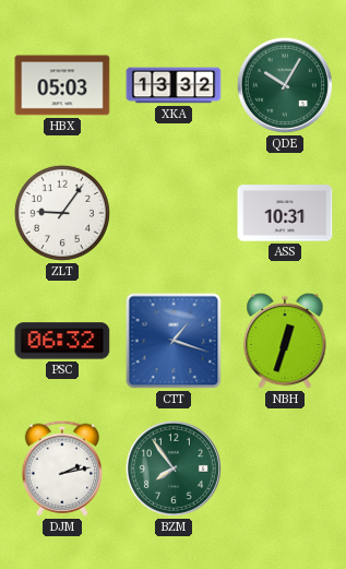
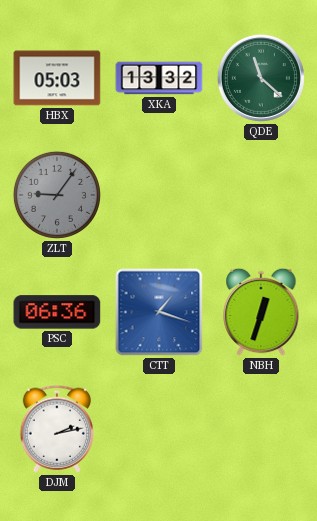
QDE: 10:05 -> 11:22
ZLT dial: white -> grey
ASS: 10:31 -> none
PSC: 06:32 -> 06:36
BZM: 7:54 -> none
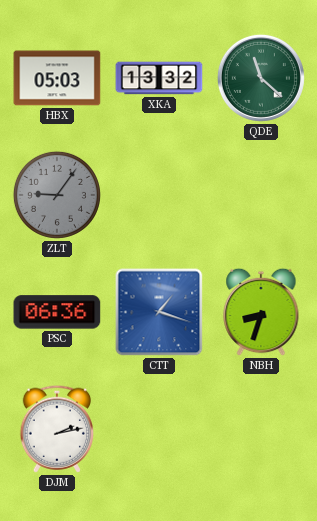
NBH: 12:33 -> 8:33
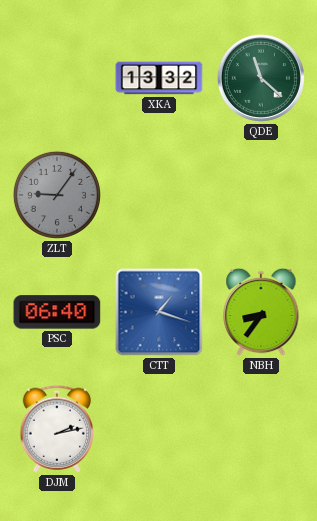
HBX: 05:03 -> none
PSC: 06:36 -> 06:40
NBH: 8:33 -> 8:36
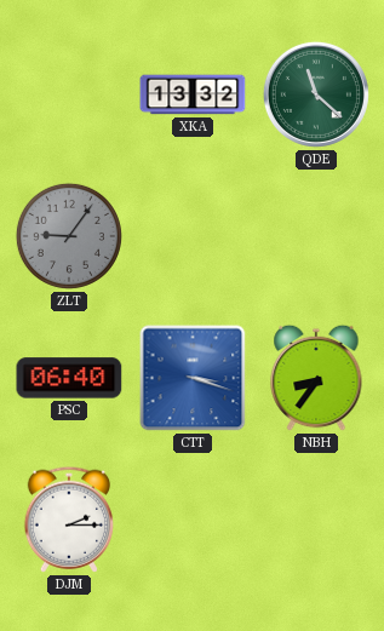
CTT: 1:18 -> 3:18
DJM: 2:13 -> 2:15
